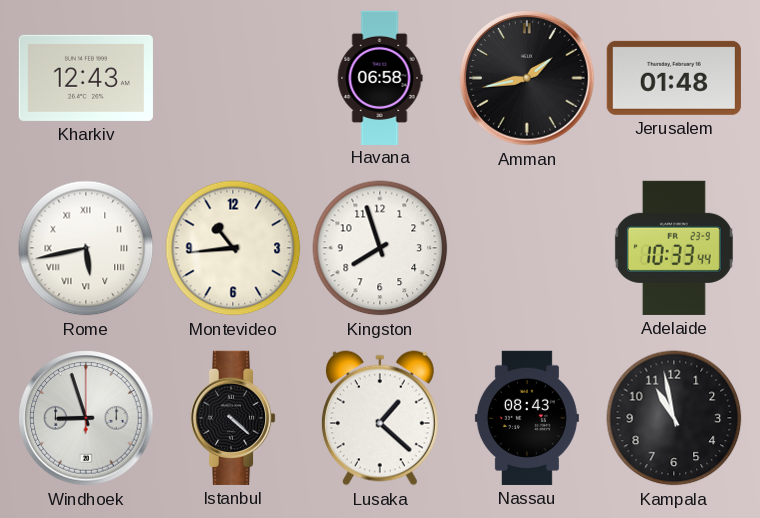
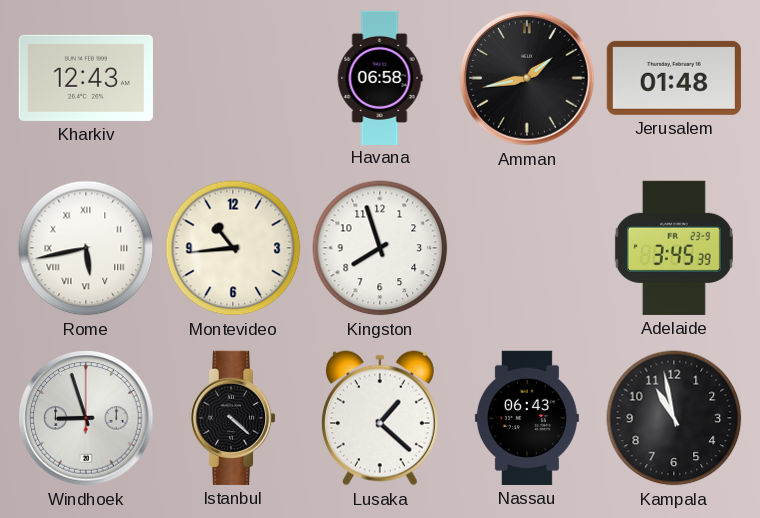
Adelaide: 10:33 -> 3:45
Nassau: 08:43 -> 06:43
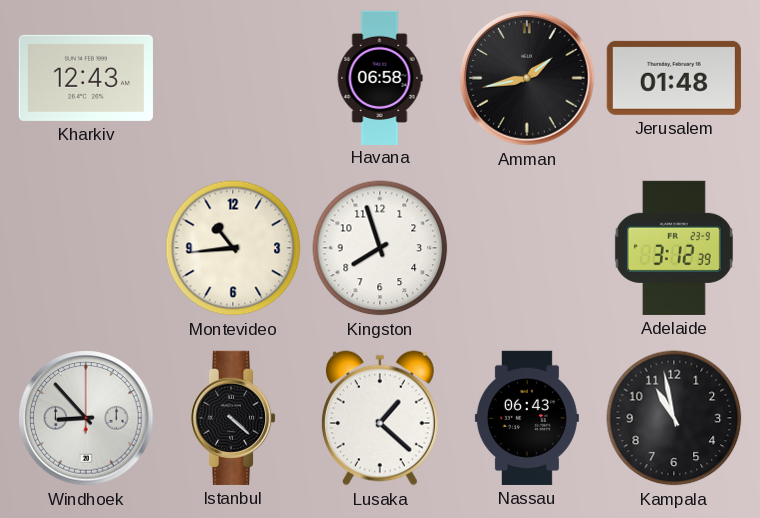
Rome: 5:43 -> none
Adelaide: 3:45 -> 3:12
Windhoek: 8:57 -> 8:53
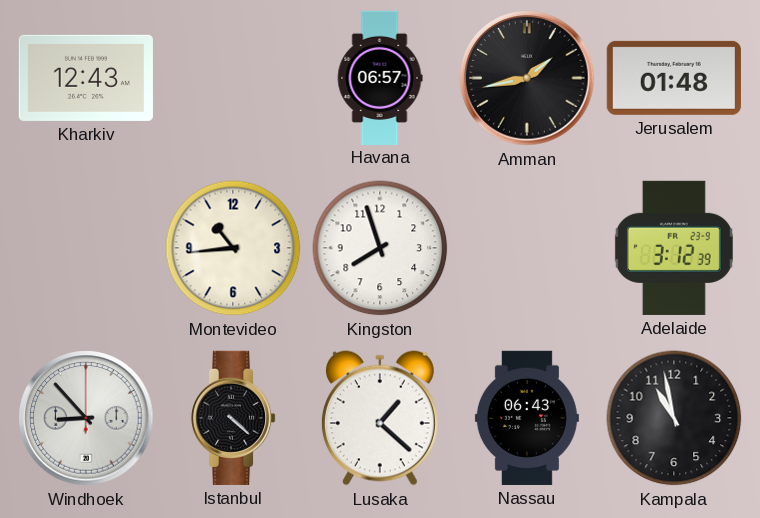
Havana: 06:58 -> 06:57
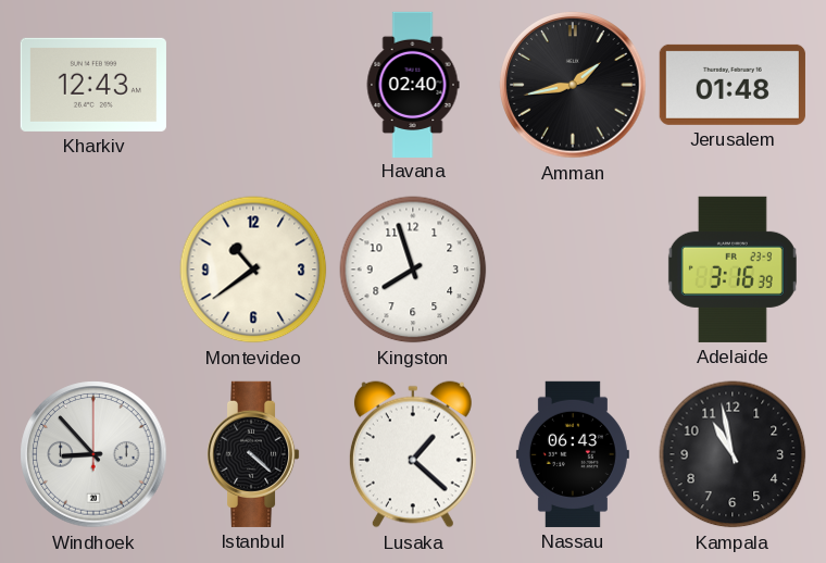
Havana: 06:57 -> 02:40
Montevideo: 10:44 -> 10:39
Adelaide: 3:12 -> 3:16
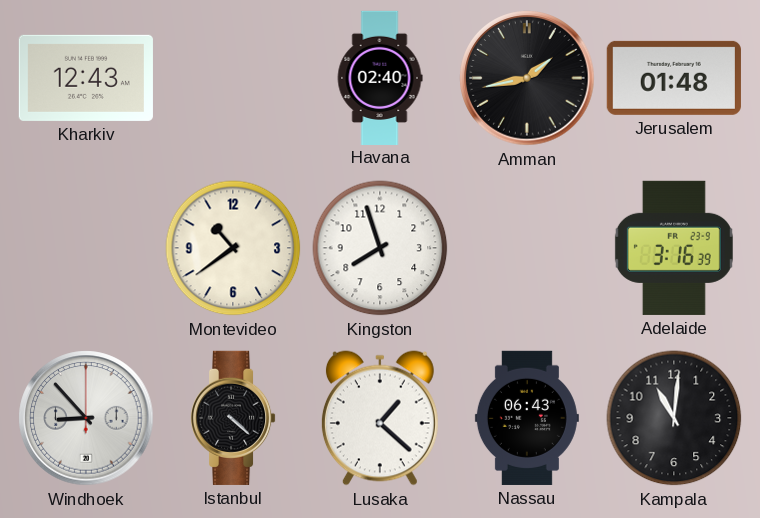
Kampala: 10:58 -> 11:01
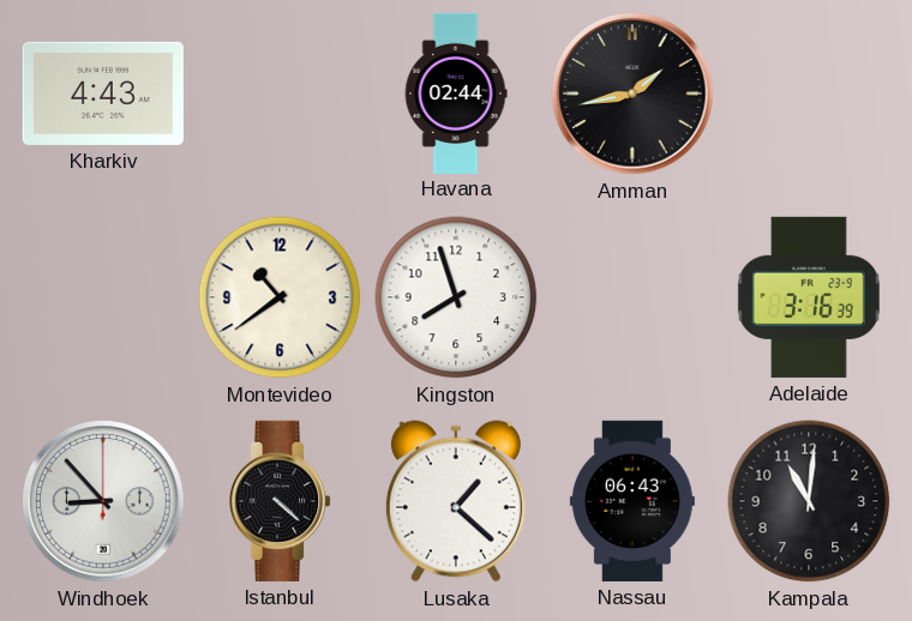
Kharkiv: 12:43 -> 4:43
Havana: 02:40 -> 02:44
Jerusalem: 01:48 -> none
